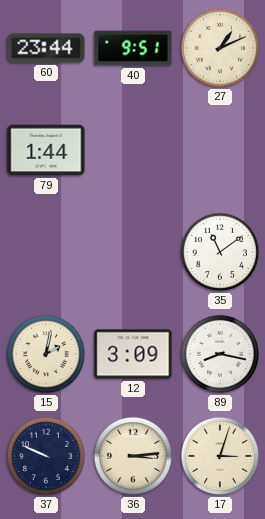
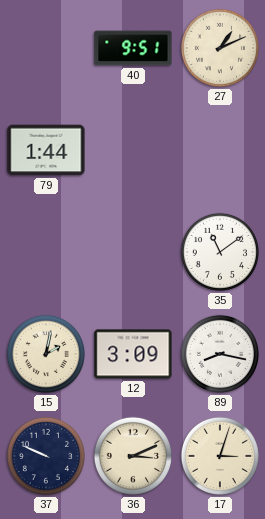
60: 23:44 -> none
36: 3:14 -> 3:11
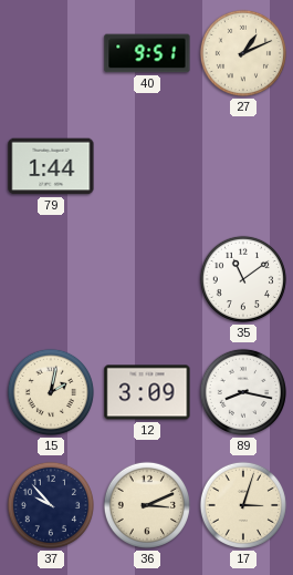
37: 9:49 -> 9:53
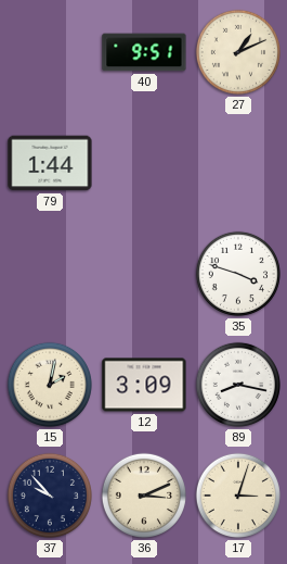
35: 11:09 -> 3:48
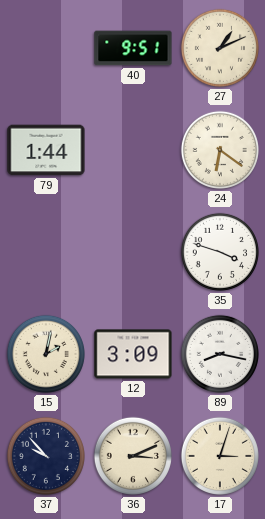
24: none -> 6:21
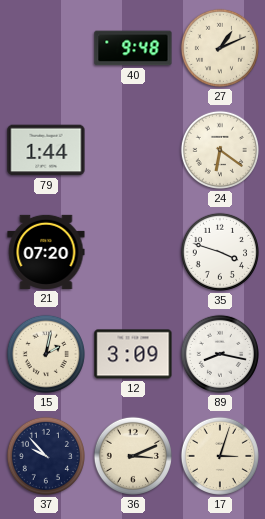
40: 9:51 -> 9:48
21: none -> 07:20
